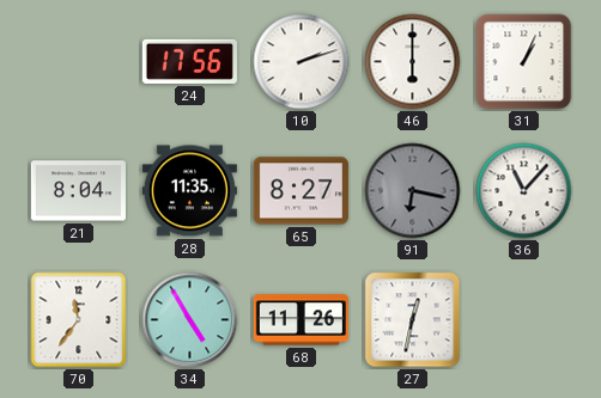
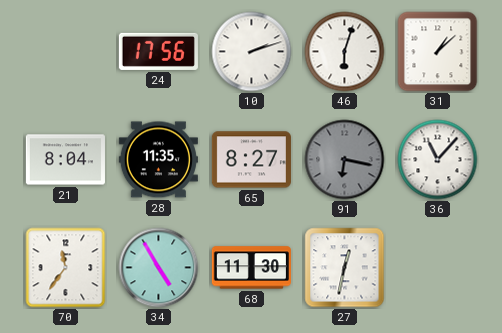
46: 6:00 -> 6:03
31: 1:04 -> 1:08
68: 11:26 -> 11:30
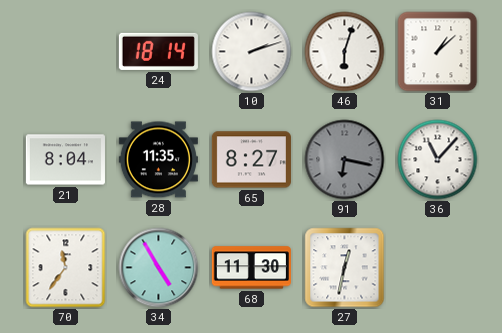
24: 17:56 -> 18:14
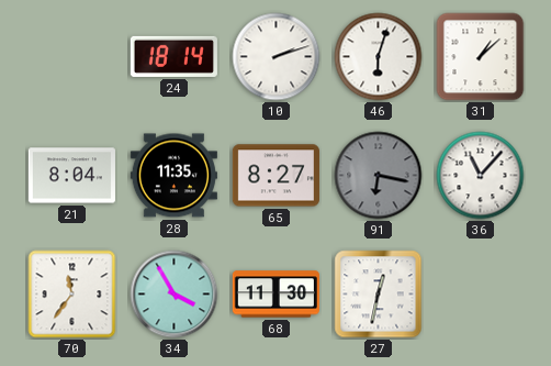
34: 4:55 -> 3:55
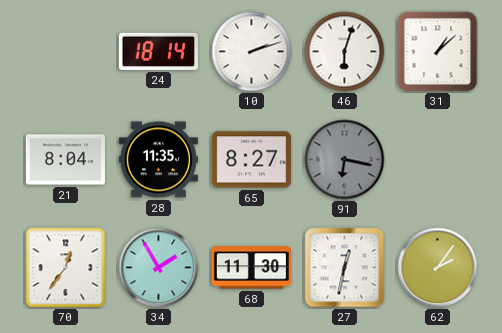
36: 11:07 -> none
70: 11:36 -> 12:36
34: 3:55 -> 1:55
62: none -> 2:06
